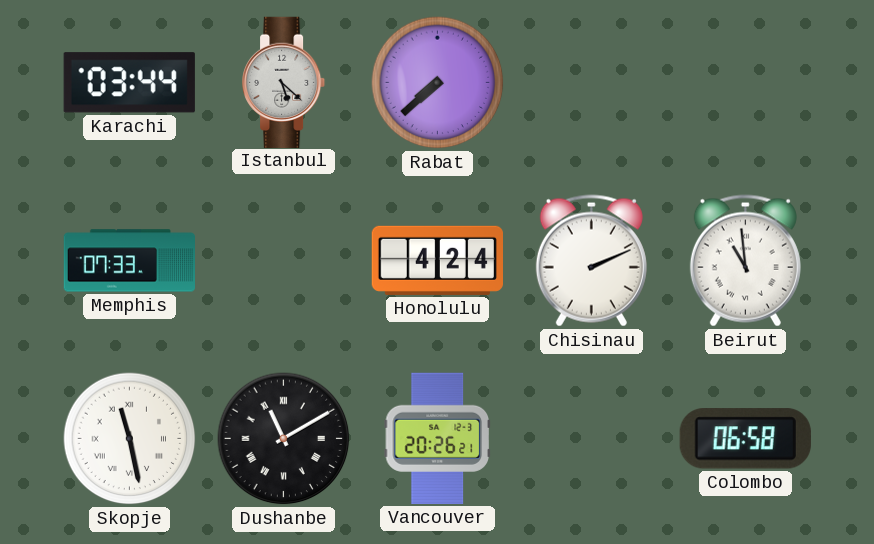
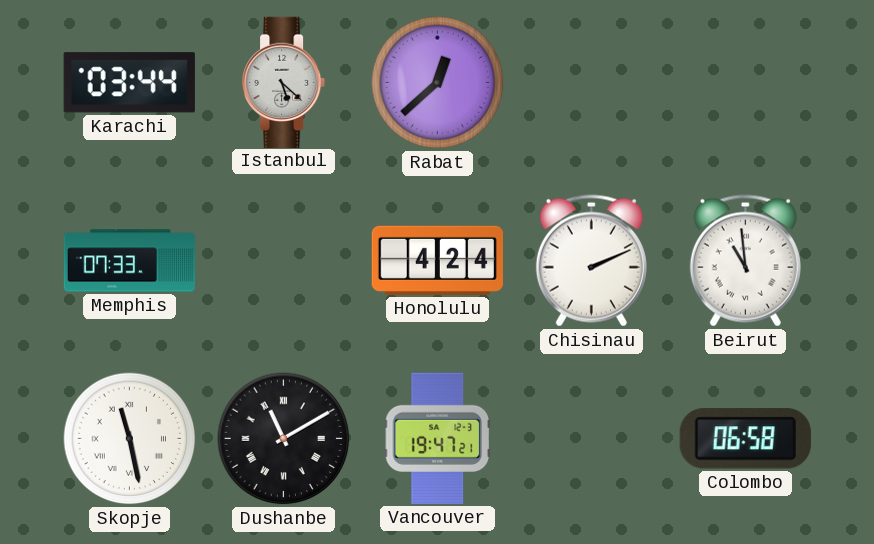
Rabat: 7:38 -> 12:38
Vancouver: 20:26 -> 19:47
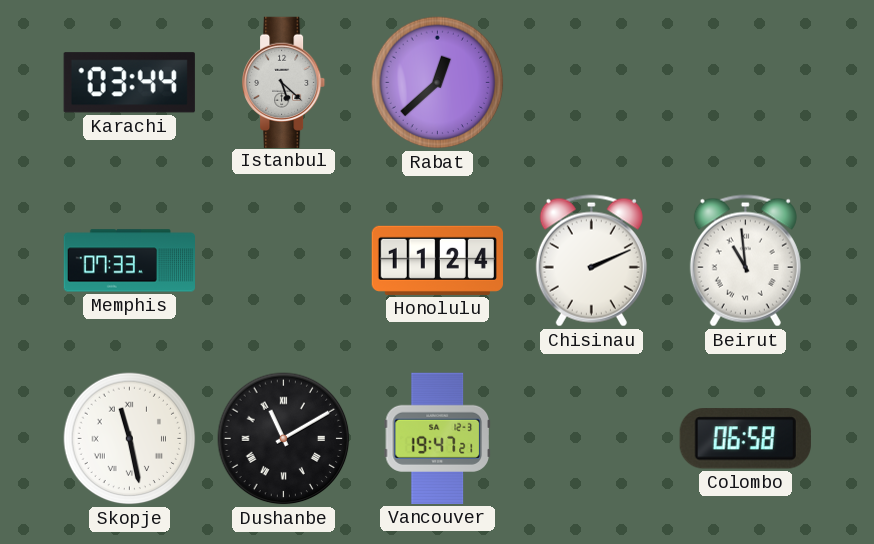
Honolulu: 4:24 -> 11:24
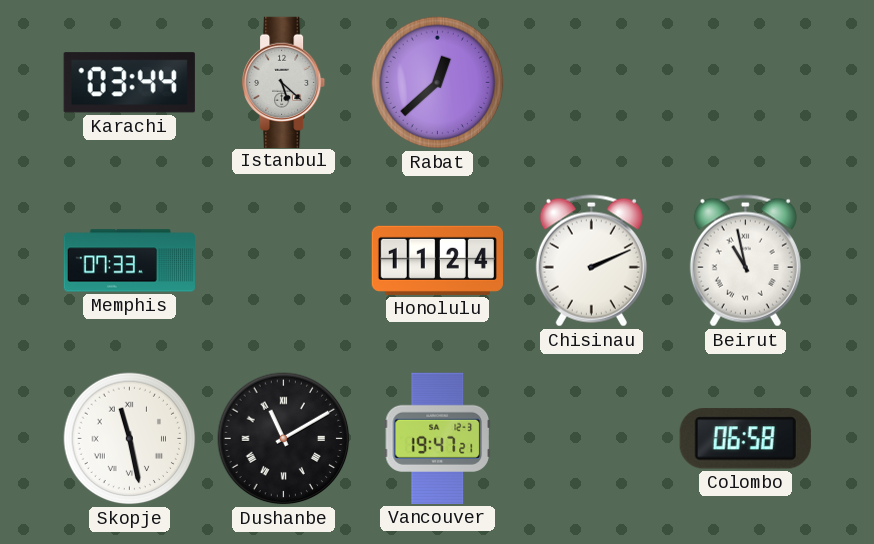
Beirut: 10:59 -> 10:58
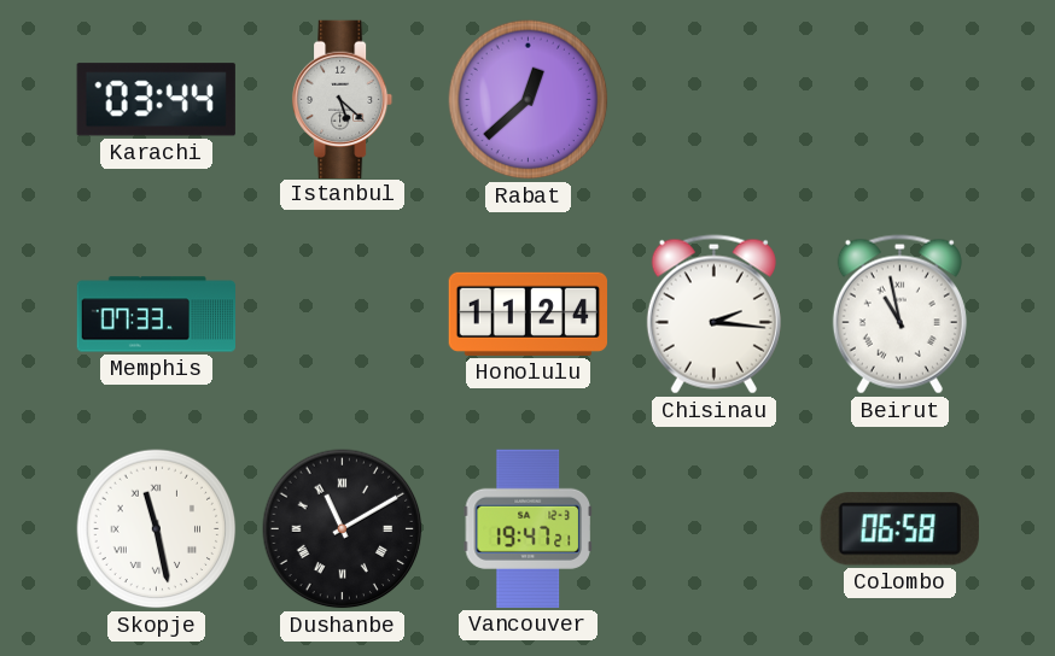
Chisinau: 2:11 -> 2:16
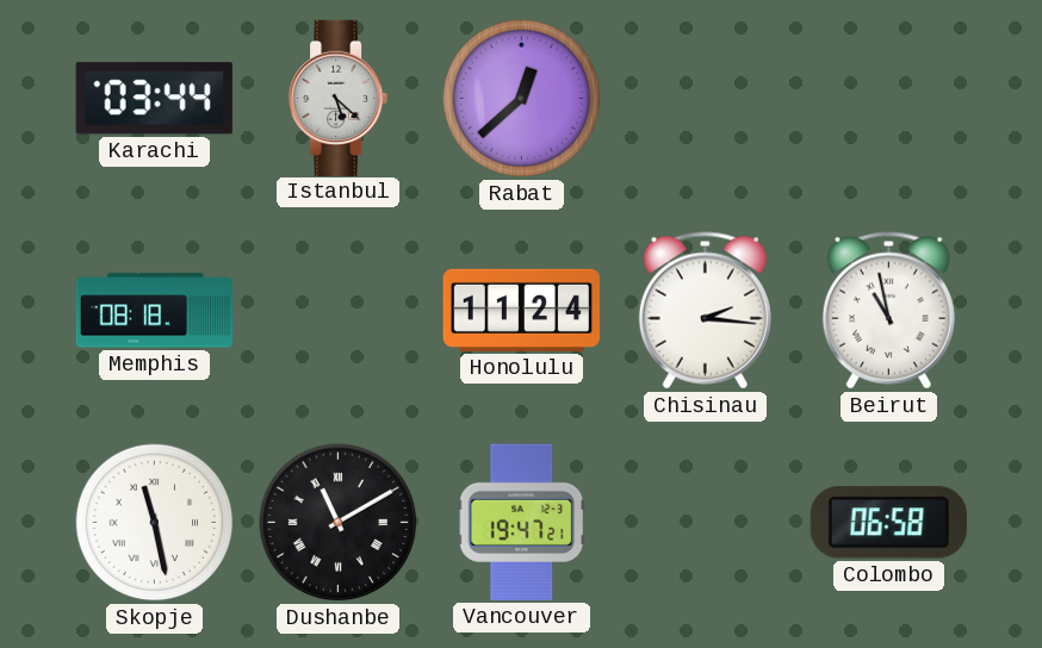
Memphis: 07:33 -> 08:18
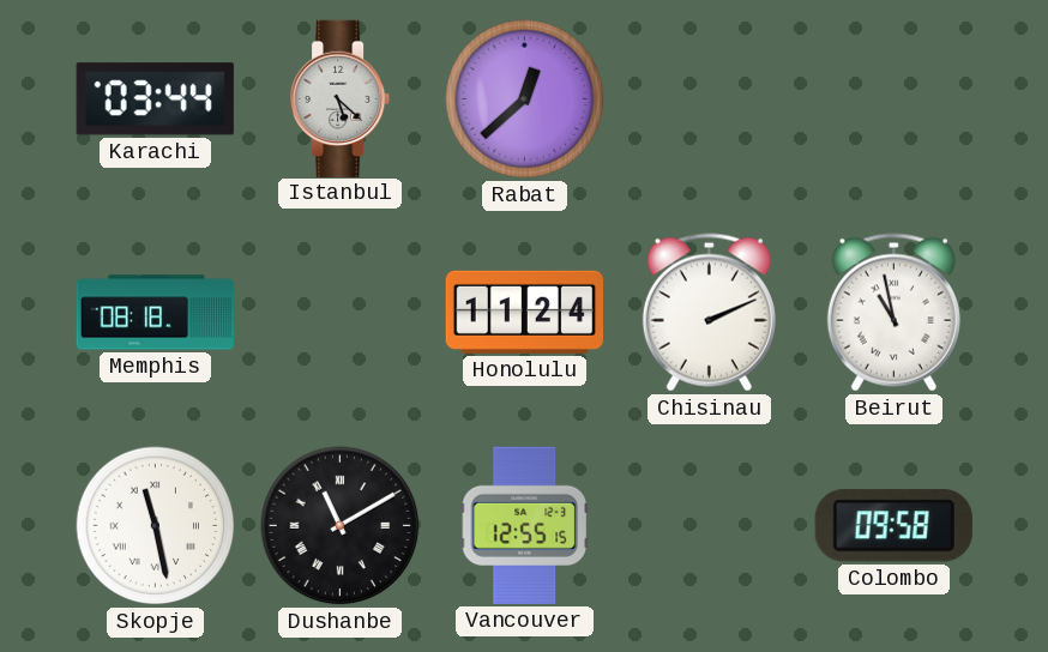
Chisinau: 2:16 -> 2:11
Vancouver: 19:47 -> 12:55
Colombo: 06:58 -> 09:58
